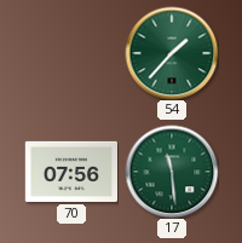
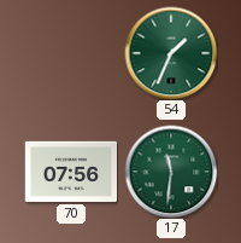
54: 1:37 -> 1:34
17: 11:29 -> 11:31
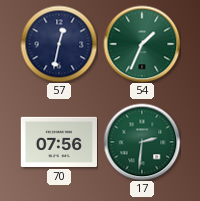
57: none -> 12:32
17: 11:31 -> 2:31
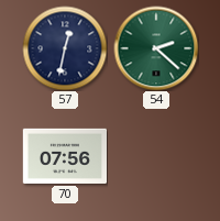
54: 1:34 -> 2:22
17: 2:31 -> none
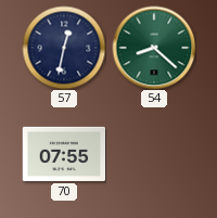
54: 2:22 -> 8:22
70: 07:56 -> 07:55
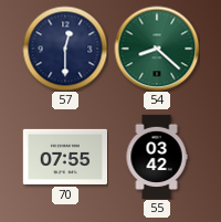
57: 12:32 -> 12:30
55: none -> 03:42
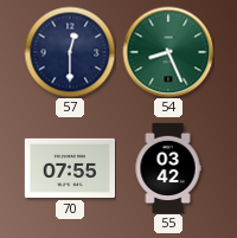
54: 8:22 -> 8:26
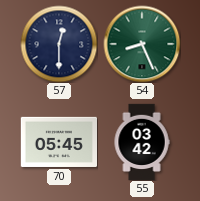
70: 07:55 -> 05:45
